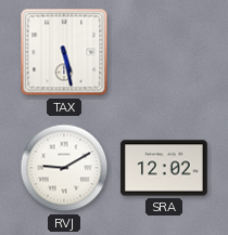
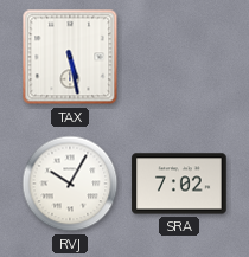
RVJ: 9:10 -> 10:05
SRA: 12:02 -> 7:02
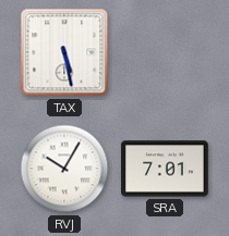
SRA: 7:02 -> 7:01
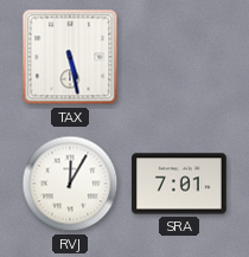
RVJ: 10:05 -> 12:05
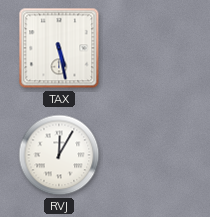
SRA: 7:01 -> none
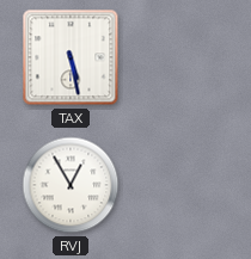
RVJ: 12:05 -> 12:55
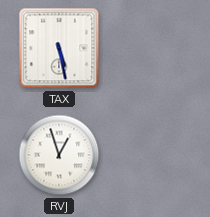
RVJ: 12:55 -> 12:57
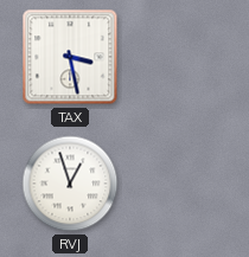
TAX: 5:28 -> 3:28
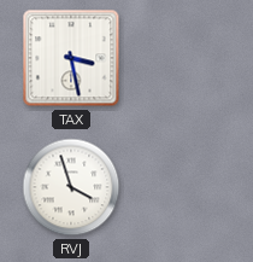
RVJ: 12:57 -> 3:57
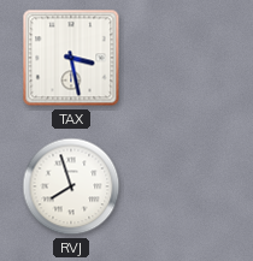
RVJ: 3:57 -> 7:57
